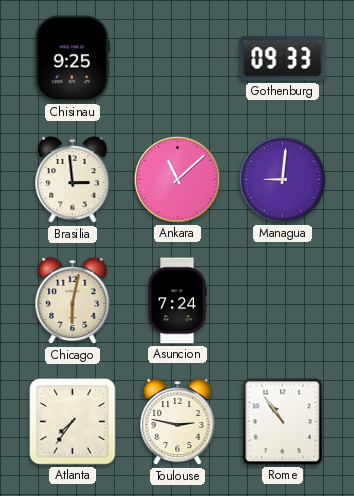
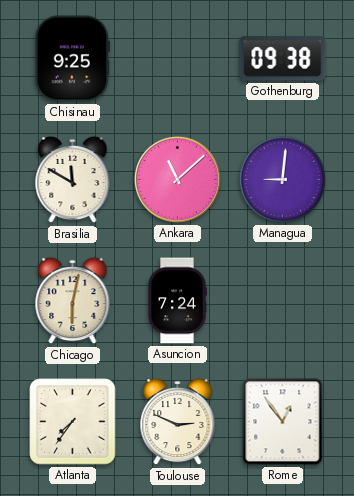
Gothenburg: 09:33 -> 09:38
Brasilia: 2:59 -> 11:50
Toulouse: 2:47 -> 2:49
Rome: 10:54 -> 12:54
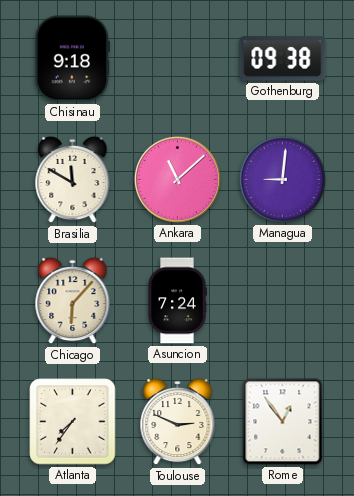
Chisinau: 9:25 -> 9:18
Chicago: 6:02 -> 6:07
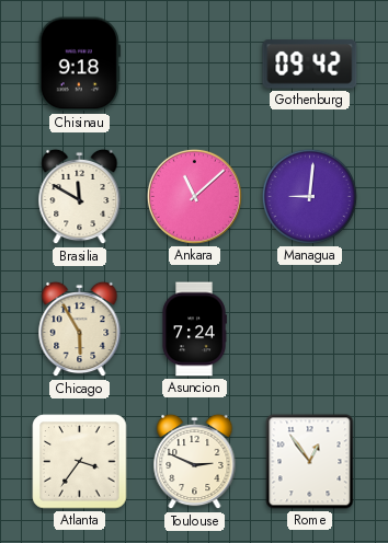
Gothenburg: 09:38 -> 09:42
Chicago: 6:07 -> 5:55
Atlanta: 7:36 -> 3:36
